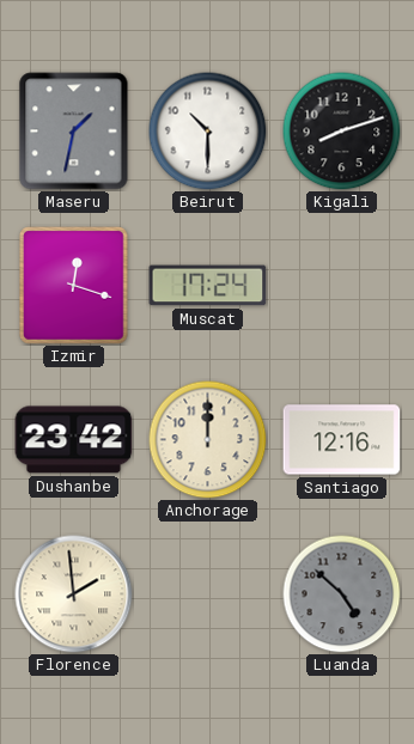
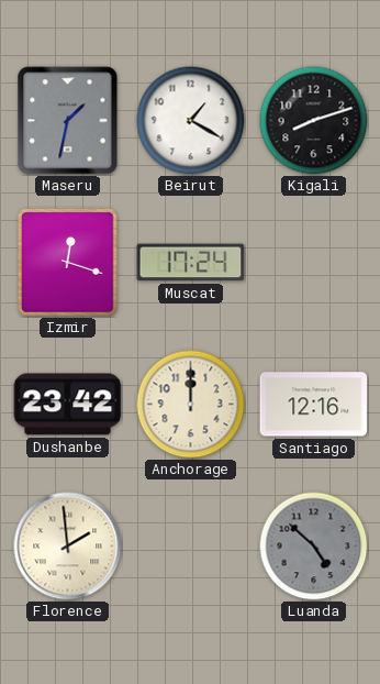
Beirut: 10:30 -> 1:20
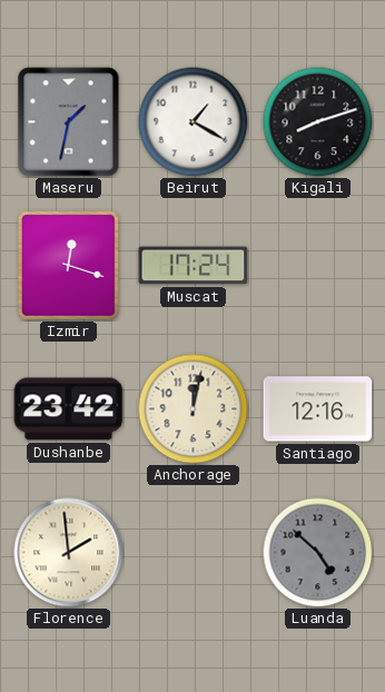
Anchorage: 12:00 -> 12:02
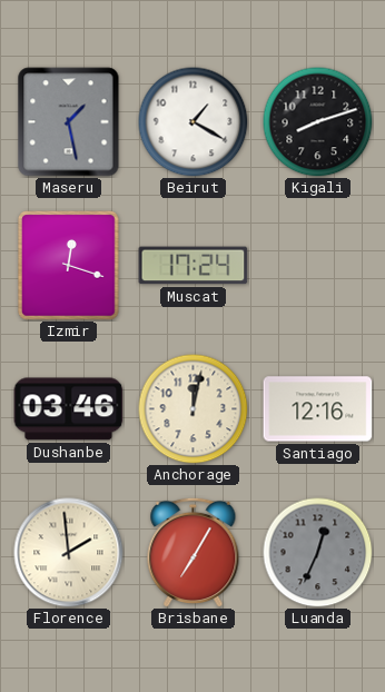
Maseru: 1:32 -> 1:28
Dushanbe: 23:42 -> 03:46
Brisbane: none -> 7:05
Luanda: 4:52 -> 12:34
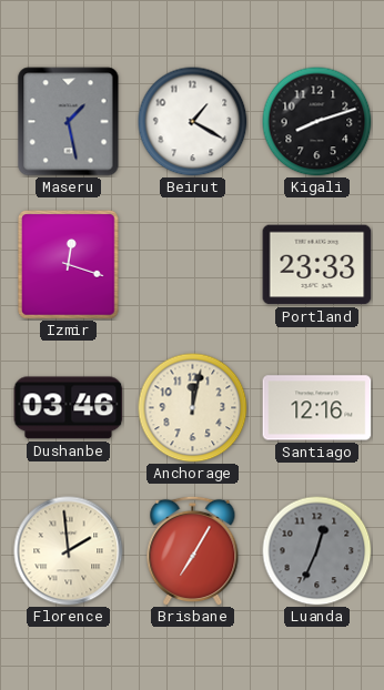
Muscat: 17:24 -> none
Portland: none -> 23:33
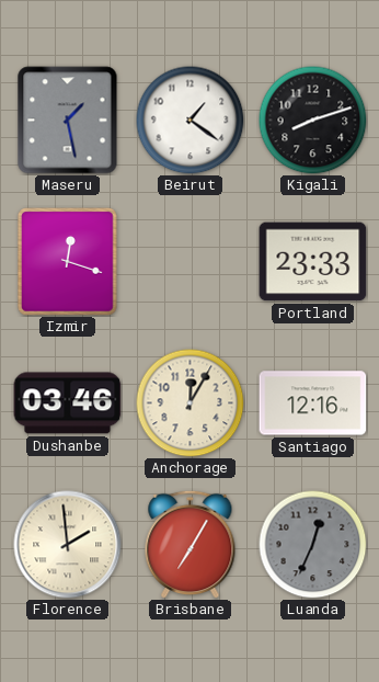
Beirut: 1:20 -> 1:21
Anchorage: 12:02 -> 12:05
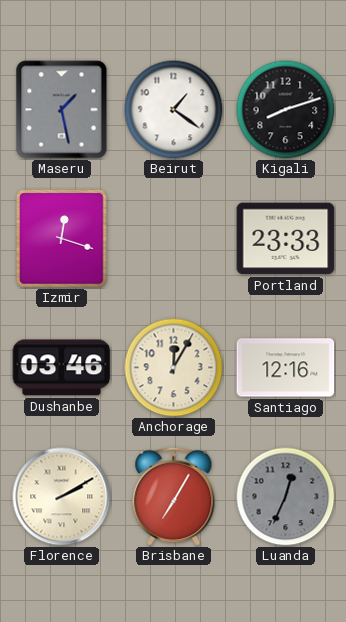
Florence: 1:59 -> 2:10
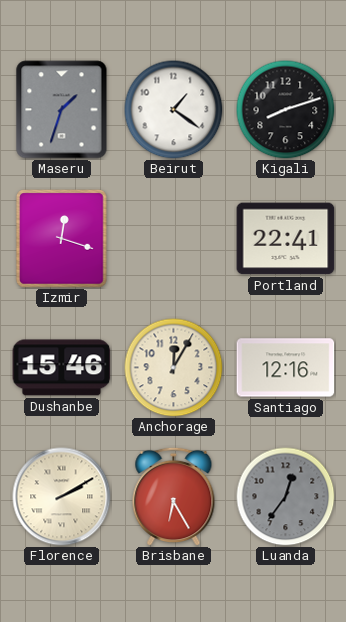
Maseru: 1:28 -> 1:33
Portland: 23:33 -> 22:41
Dushanbe: 03:46 -> 15:46
Brisbane: 7:05 -> 6:25
Luanda: 12:34 -> 12:36
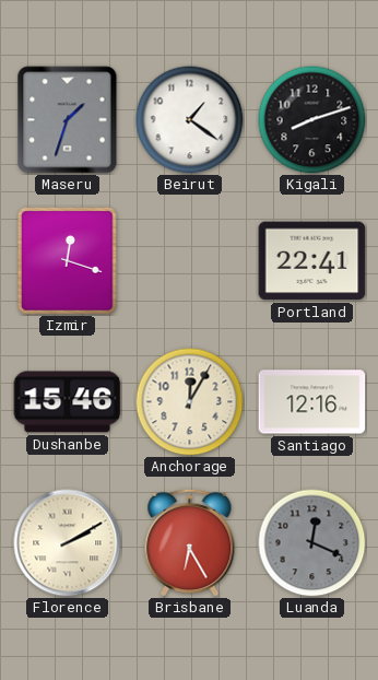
Luanda: 12:36 -> 12:19
